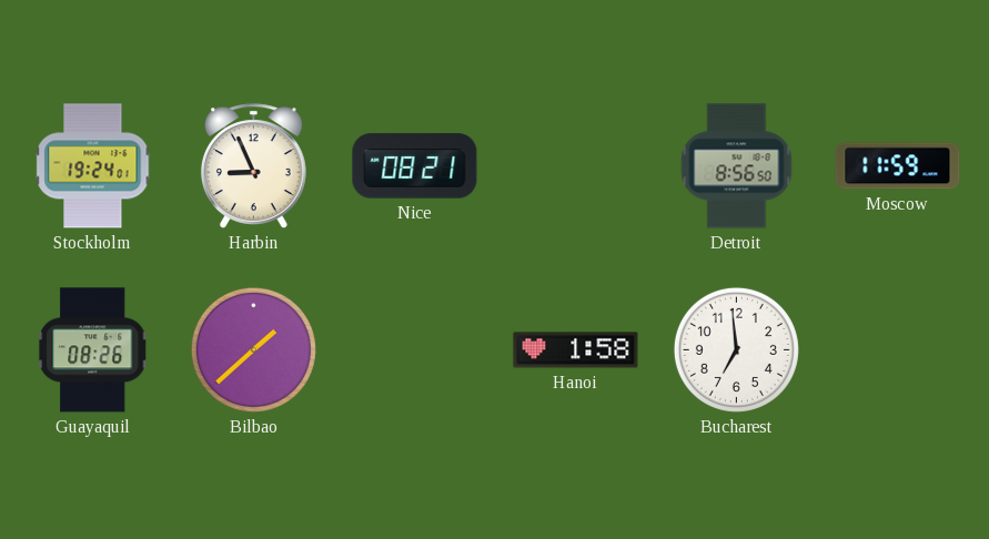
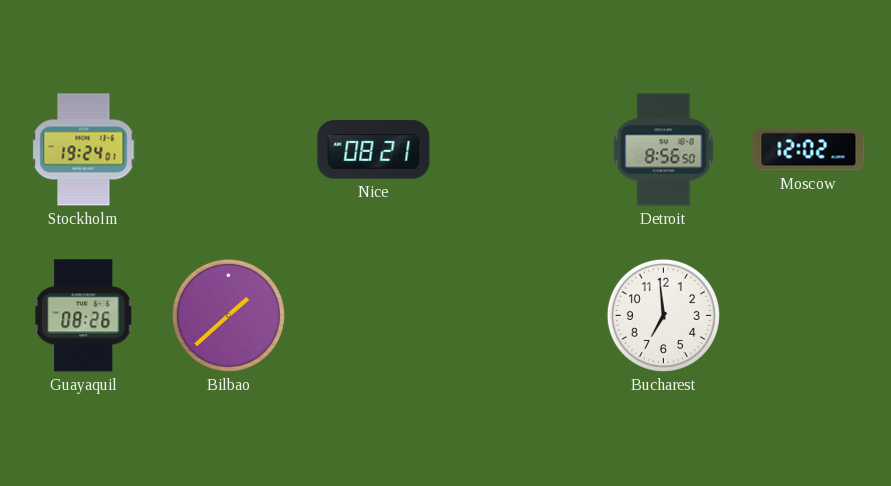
Harbin: 8:56 -> none
Moscow: 11:59 -> 12:02
Hanoi: 1:58 -> none
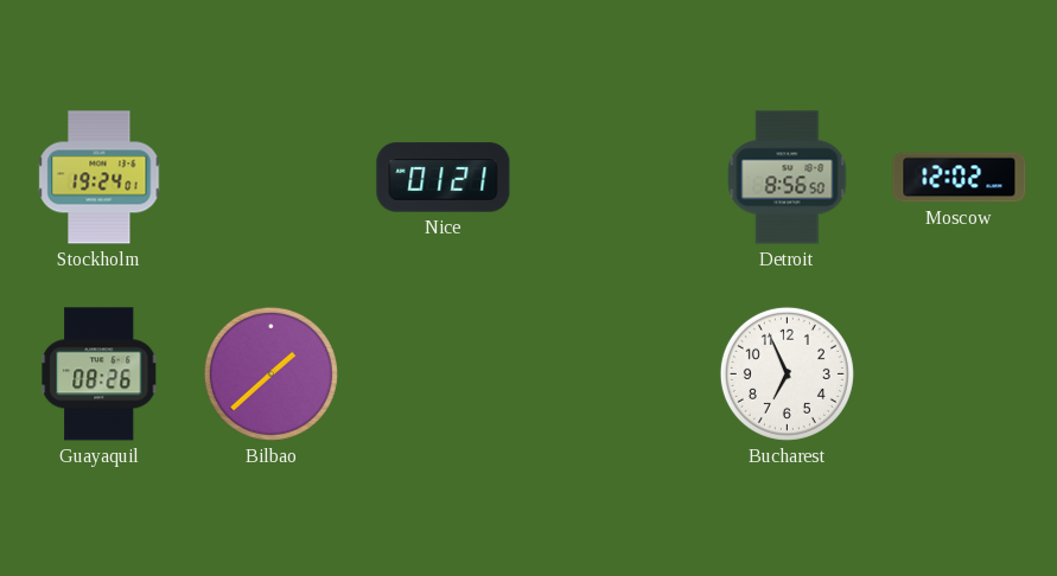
Nice: 08:21 -> 01:21
Bucharest: 6:59 -> 6:56
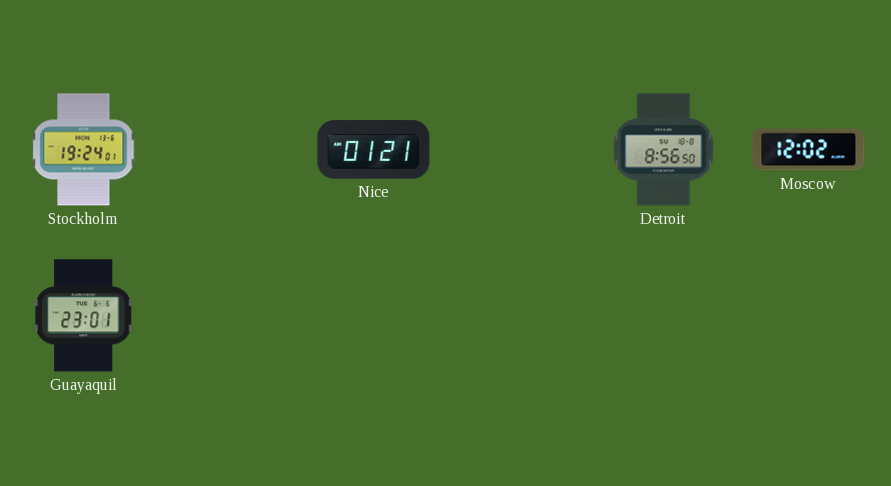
Guayaquil: 08:26 -> 23:01
Bilbao: 1:38 -> none
Bucharest: 6:56 -> none
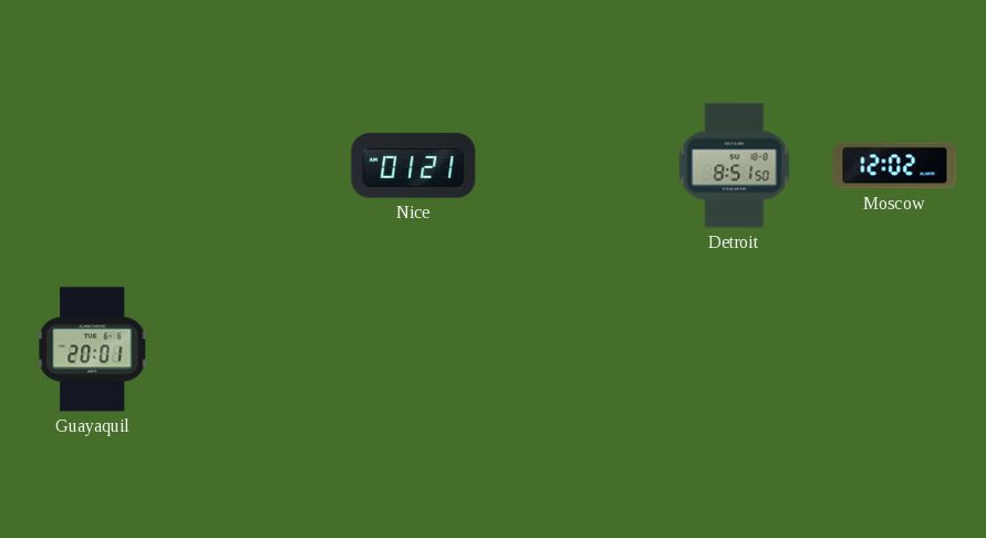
Stockholm: 19:24 -> none
Detroit: 8:56 -> 8:51
Guayaquil: 23:01 -> 20:01
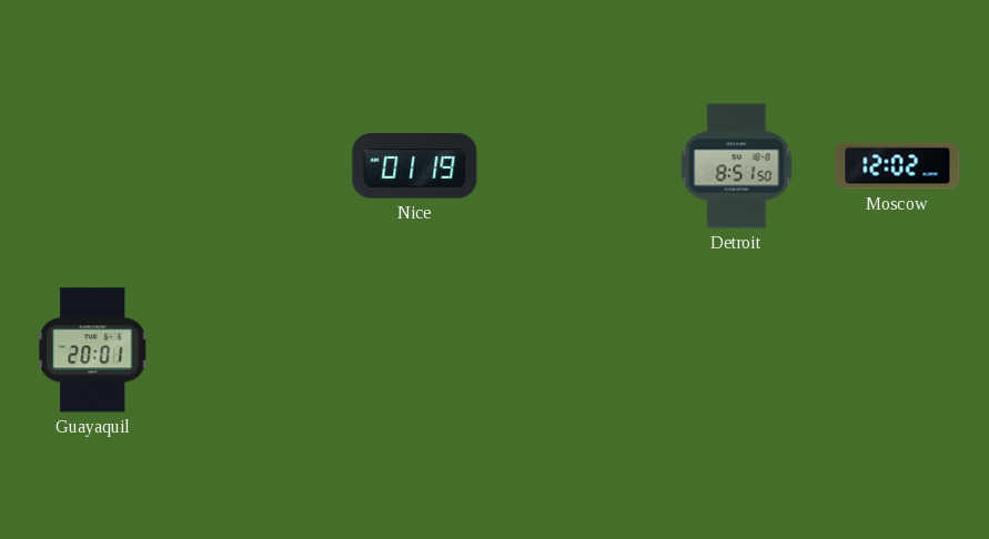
Nice: 01:21 -> 01:19
